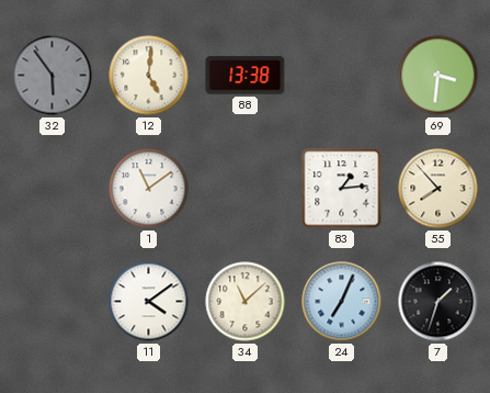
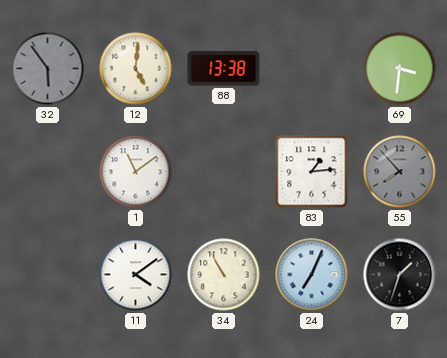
55 dial: cream -> grey
34: 11:08 -> 10:55
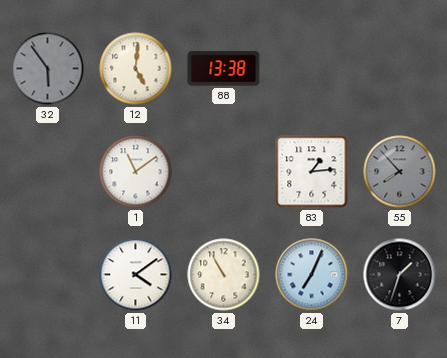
69: 3:31 -> none
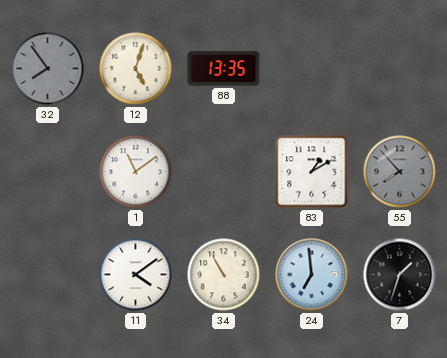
32: 5:54 -> 7:54
12: 5:01 -> 5:03
88: 13:38 -> 13:35
83: 1:14 -> 1:10
24: 7:04 -> 6:59
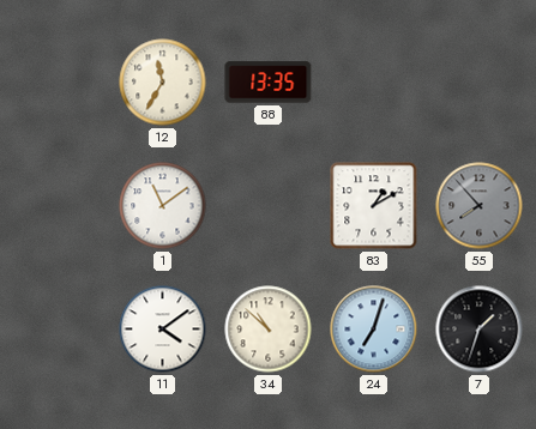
32: 7:54 -> none
12: 5:03 -> 11:35
34: 10:55 -> 10:52
24: 6:59 -> 7:03
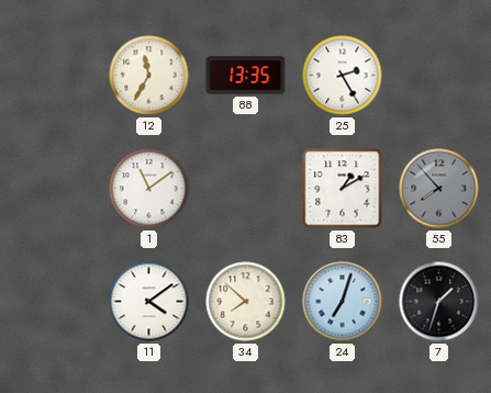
25: none -> 2:25
34: 10:52 -> 7:52
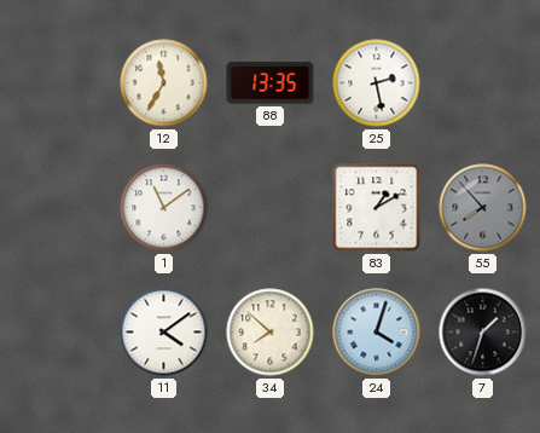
25: 2:25 -> 2:28
24: 7:03 -> 4:03
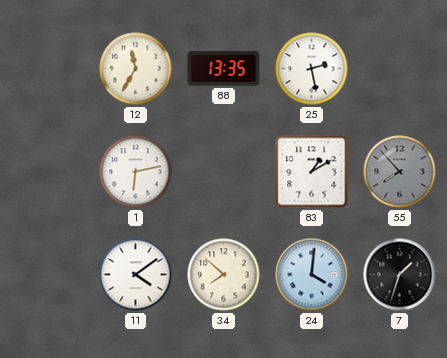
1: 11:09 -> 6:13
24: 4:03 -> 4:01
